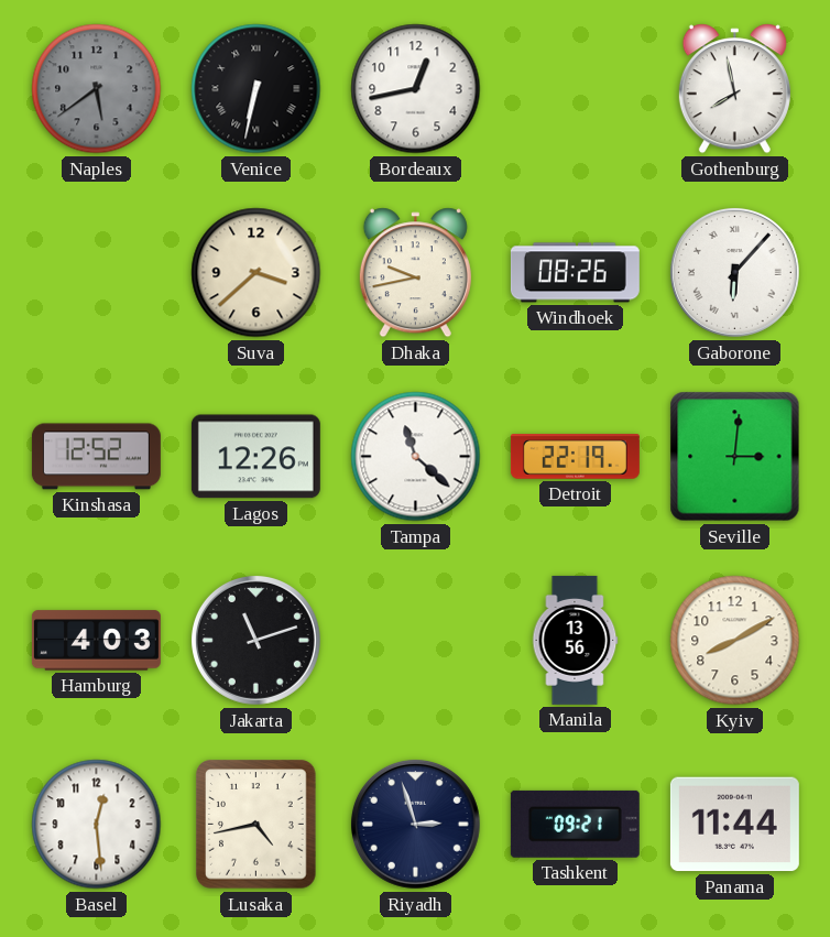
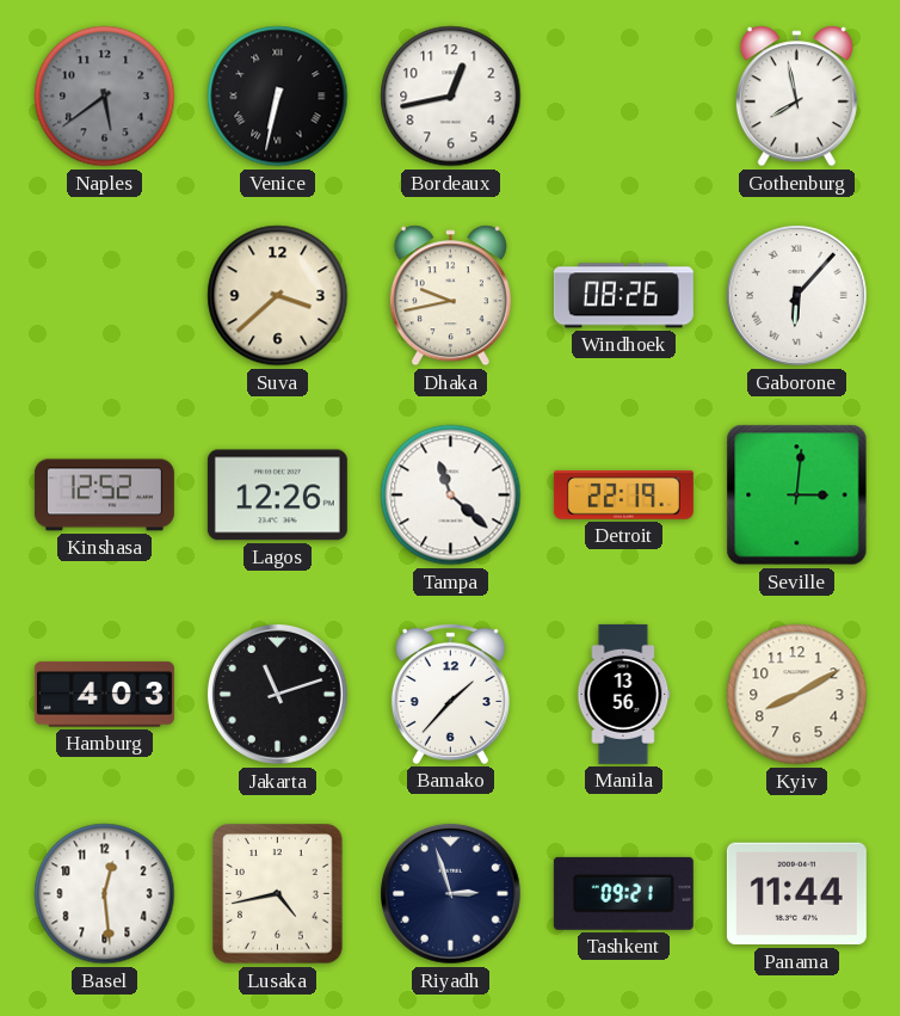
Bamako: none -> 1:37
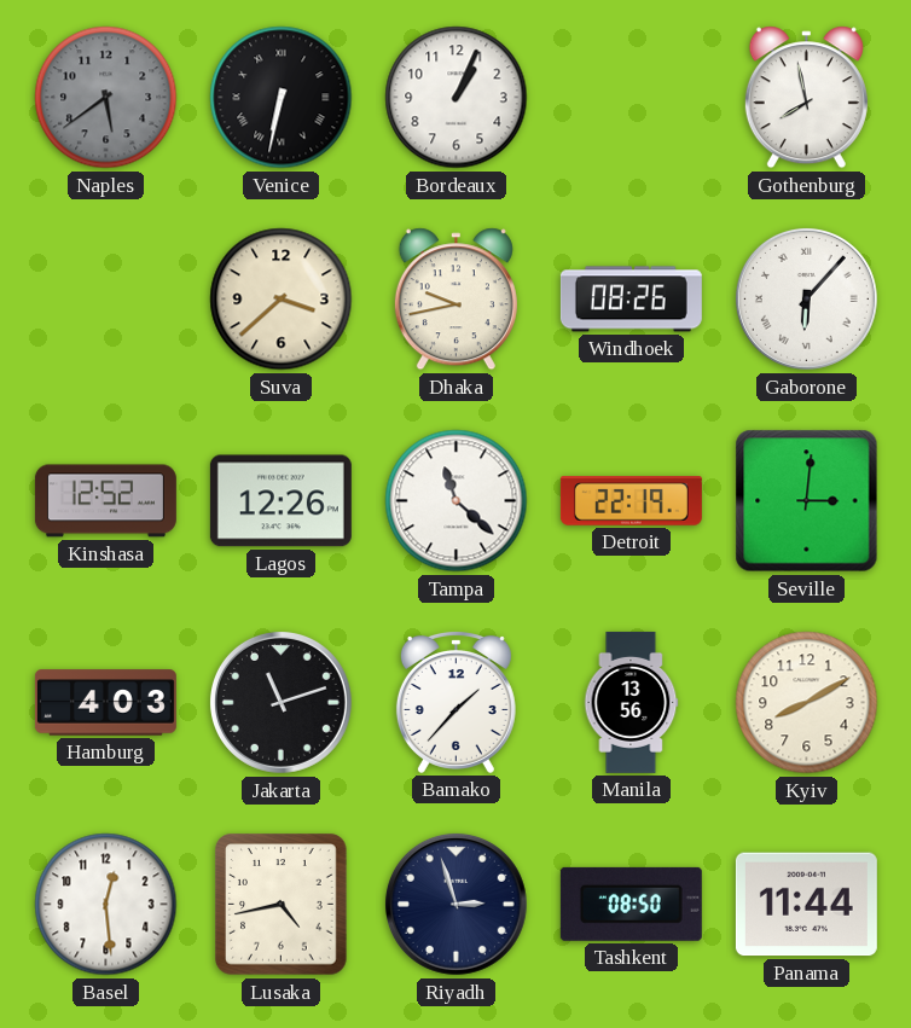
Bordeaux: 12:43 -> 1:04
Tashkent: 09:21 -> 08:50
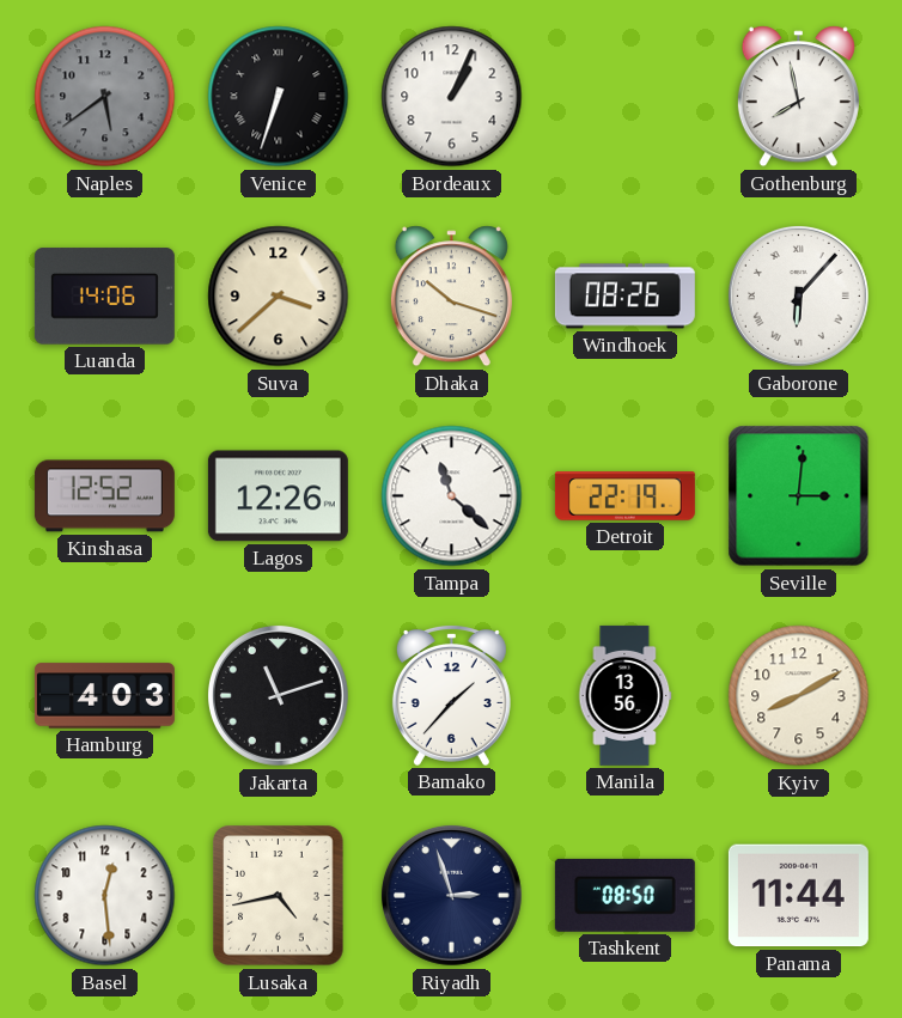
Venice: 6:32 -> 6:33
Luanda: none -> 14:06
Dhaka: 9:43 -> 10:18
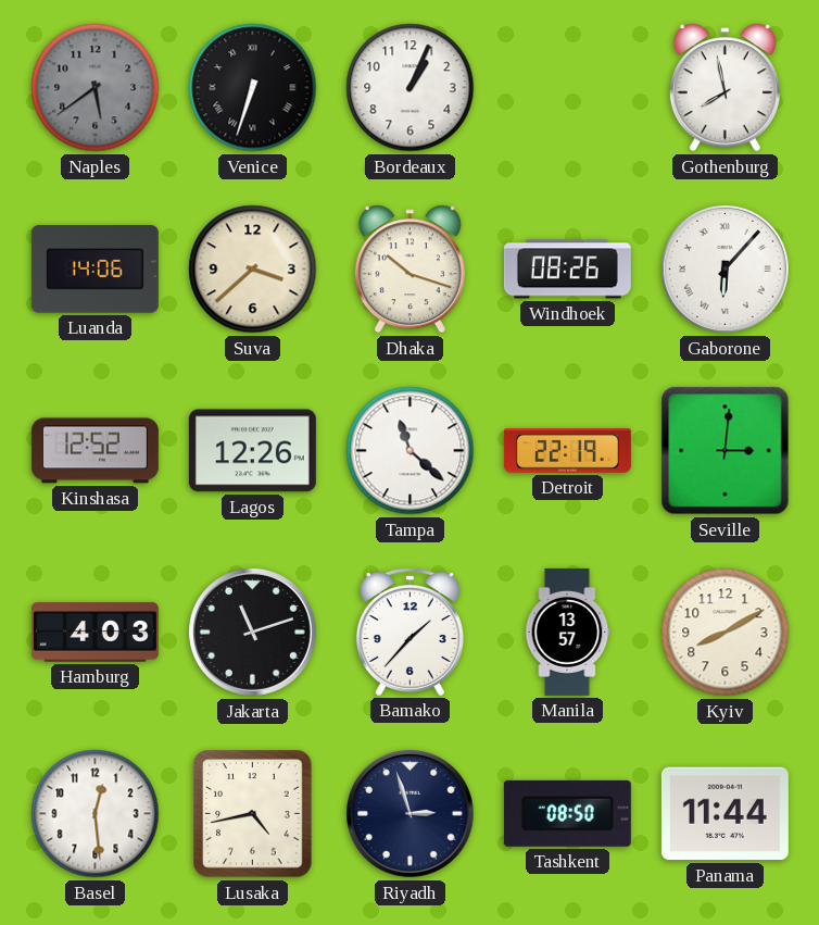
Manila: 13:56 -> 13:57
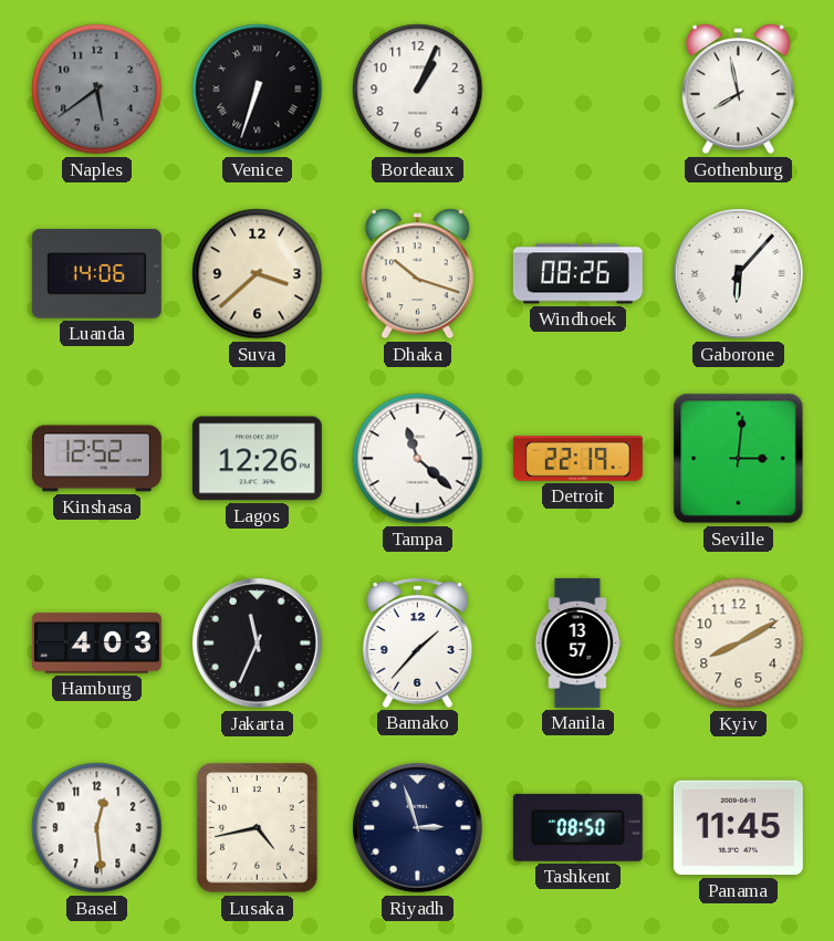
Jakarta: 11:12 -> 11:34
Panama: 11:44 -> 11:45
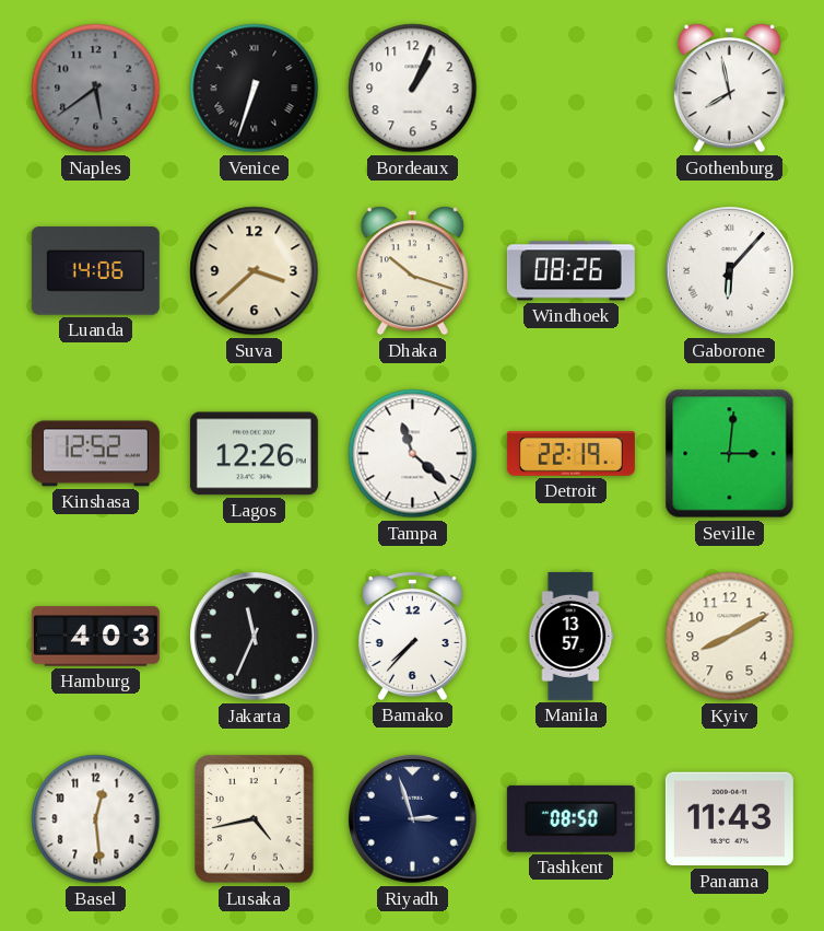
Bamako: 1:37 -> 7:37
Panama: 11:45 -> 11:43
